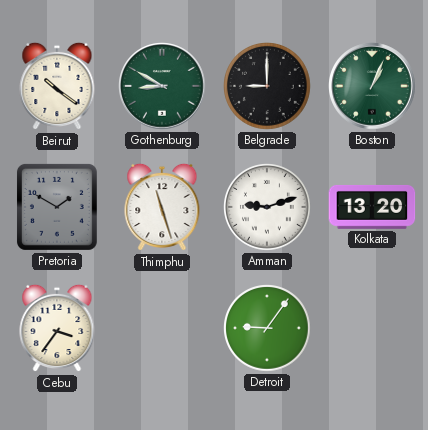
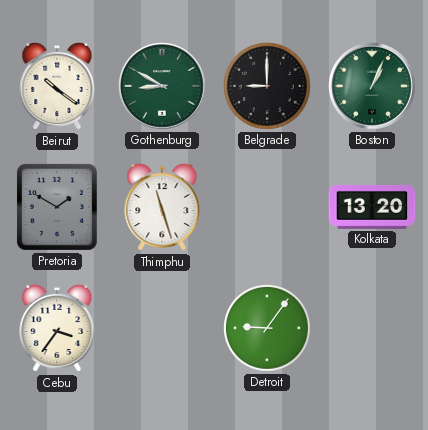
Amman: 9:12 -> none
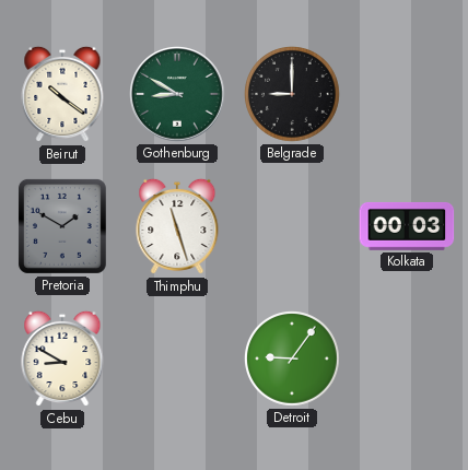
Boston: 1:04 -> none
Kolkata: 13:20 -> 00:03
Cebu: 3:36 -> 8:50
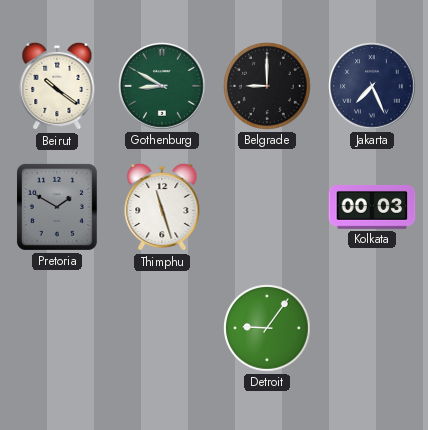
Jakarta: none -> 7:26
Cebu: 8:50 -> none
